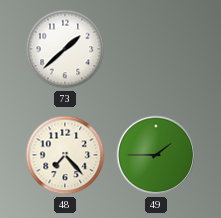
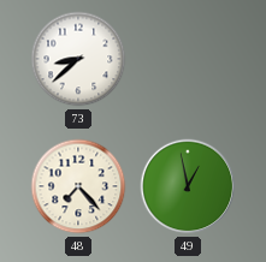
73: 1:38 -> 8:38
49: 1:45 -> 12:58
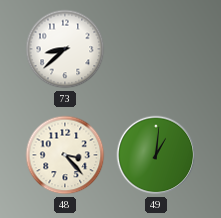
48: 7:23 -> 3:23
49: 12:58 -> 1:01
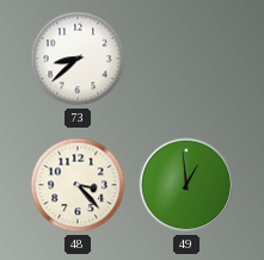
49: 1:01 -> 12:59
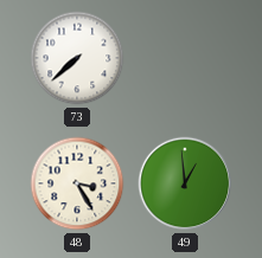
73: 8:38 -> 7:38
48: 3:23 -> 3:25
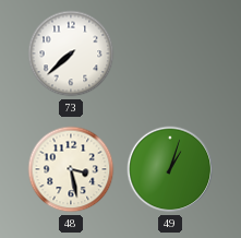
48: 3:25 -> 3:28
49: 12:59 -> 1:03
